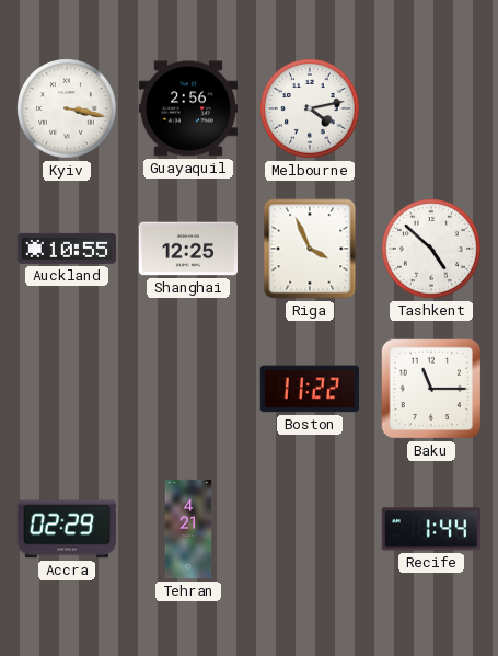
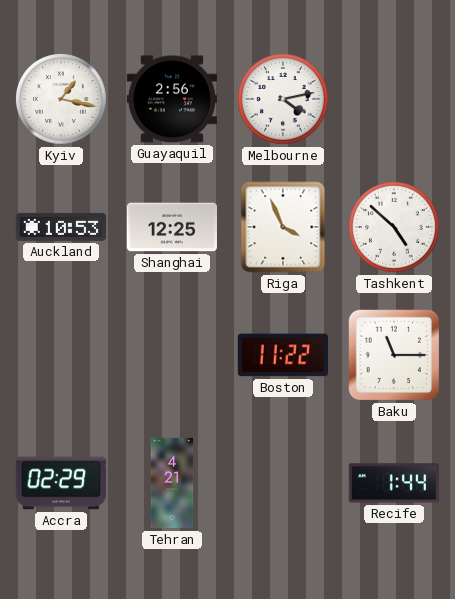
Kyiv: 3:17 -> 1:17
Auckland: 10:55 -> 10:53
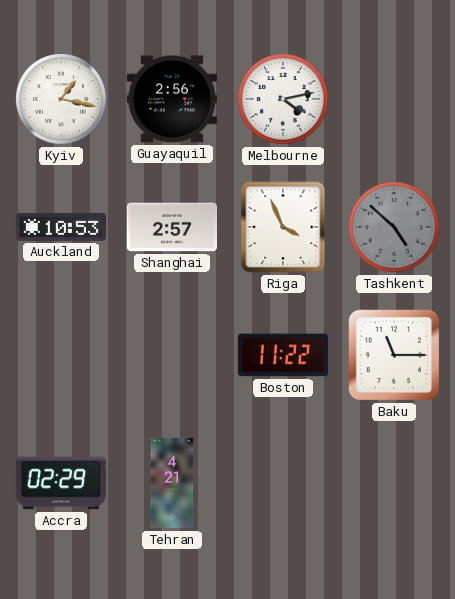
Shanghai: 12:25 -> 2:57
Tashkent dial: white -> grey
Recife: 1:44 -> none
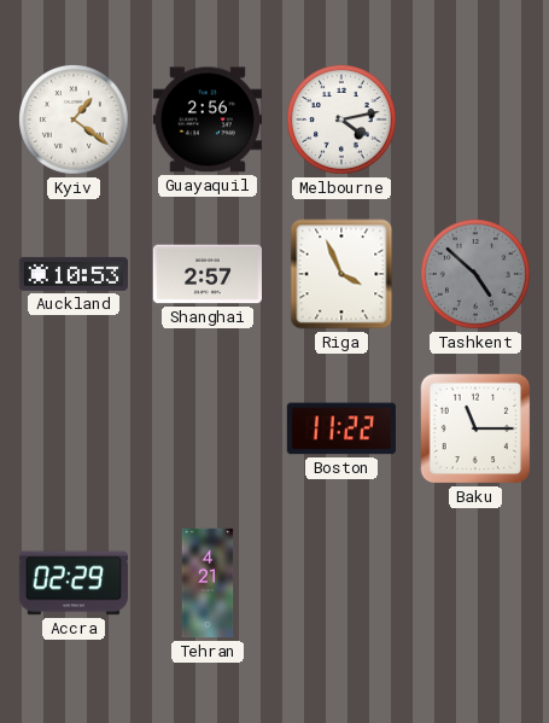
Kyiv: 1:17 -> 1:21
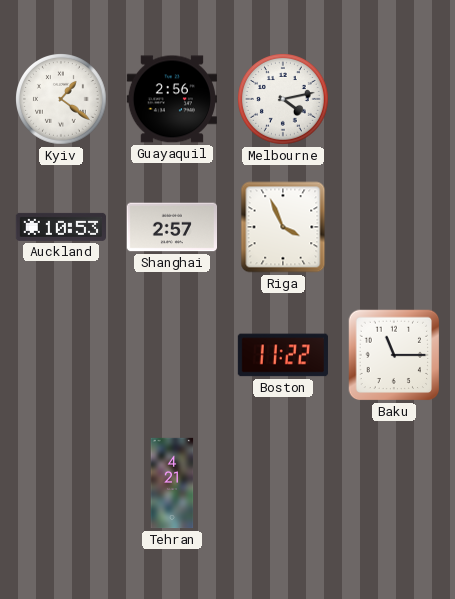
Tashkent: 4:52 -> none
Accra: 02:29 -> none
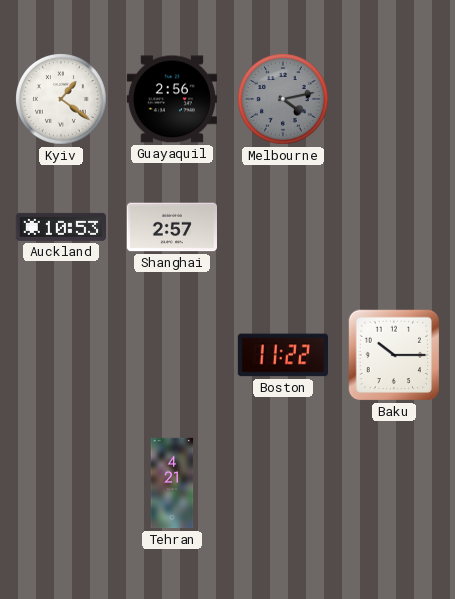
Melbourne dial: white -> grey
Riga: 3:56 -> none
Baku: 11:15 -> 10:15
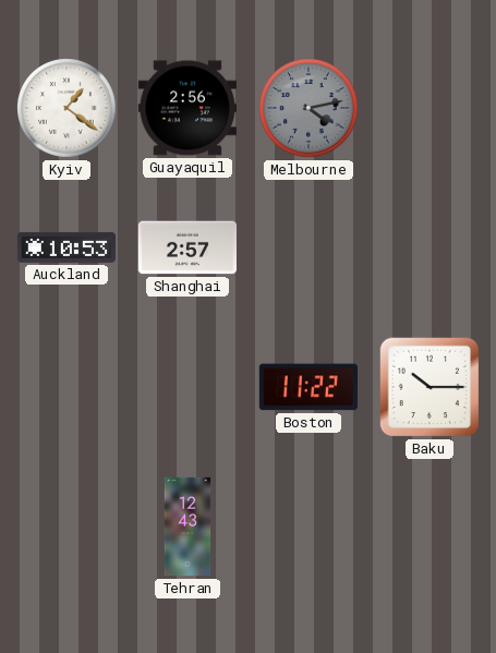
Tehran: 4:21 -> 12:43
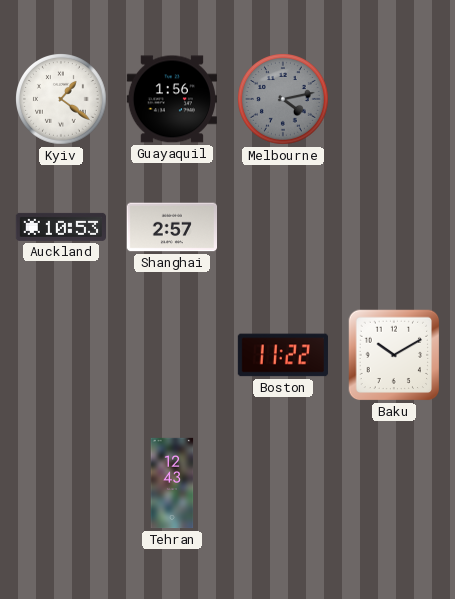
Guayaquil: 2:56 -> 1:56
Baku: 10:15 -> 10:10
